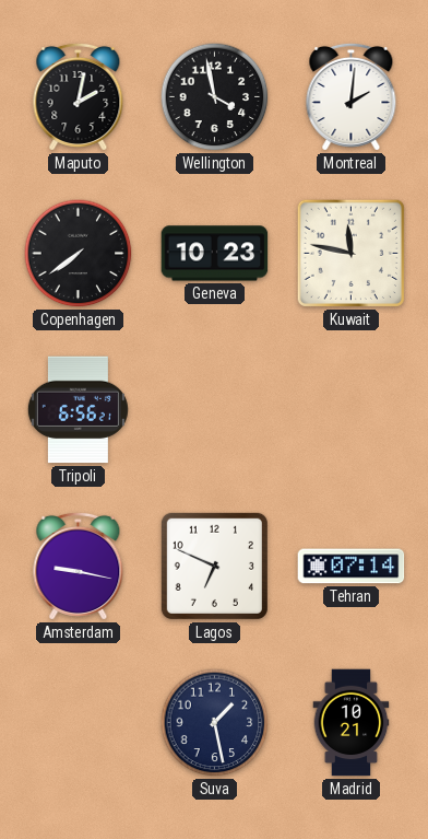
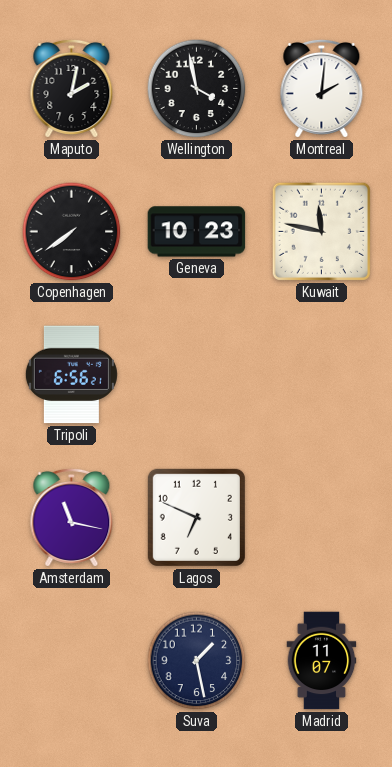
Amsterdam: 9:17 -> 11:17
Tehran: 07:14 -> none
Madrid: 10:21 -> 11:07
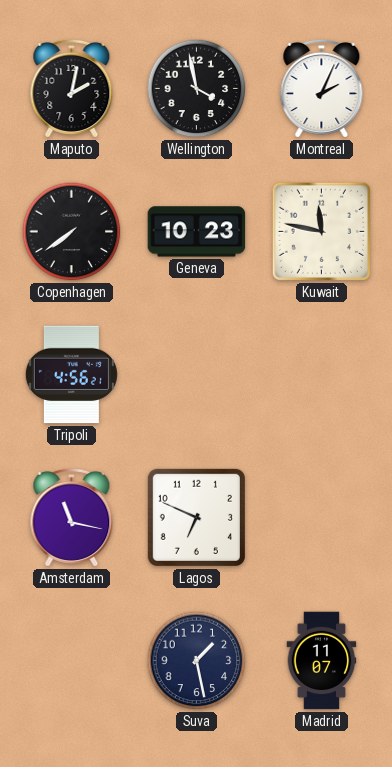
Montreal: 2:01 -> 2:04
Tripoli: 6:56 -> 4:56
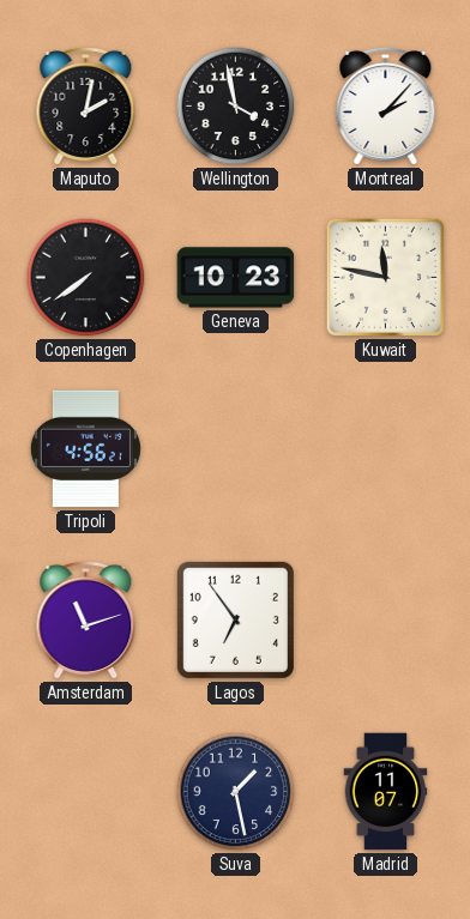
Montreal: 2:04 -> 2:07
Amsterdam: 11:17 -> 11:12
Lagos: 6:49 -> 6:54
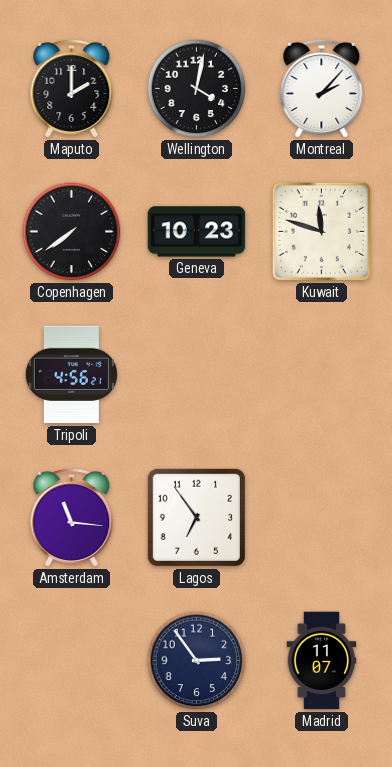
Maputo: 2:02 -> 2:00
Wellington: 3:58 -> 4:02
Kuwait: 11:47 -> 11:48
Amsterdam: 11:12 -> 11:16
Suva: 1:28 -> 2:54
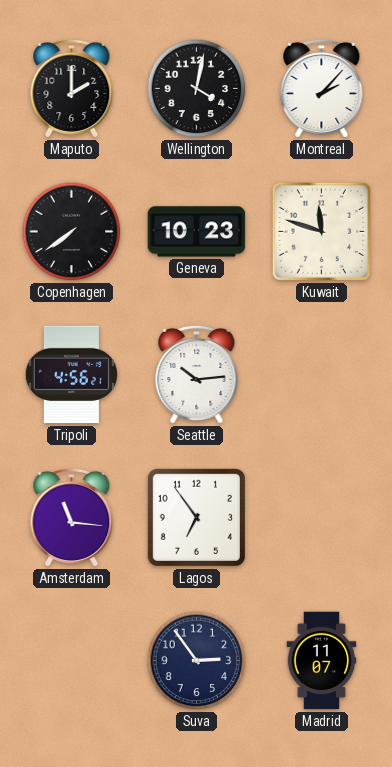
Seattle: none -> 10:14
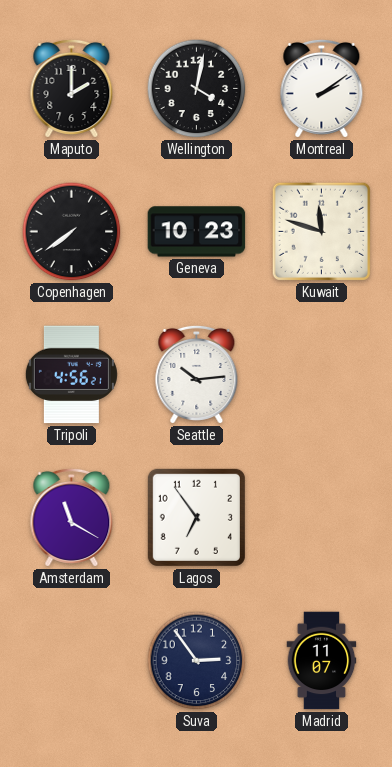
Montreal: 2:07 -> 2:09
Amsterdam: 11:16 -> 11:20
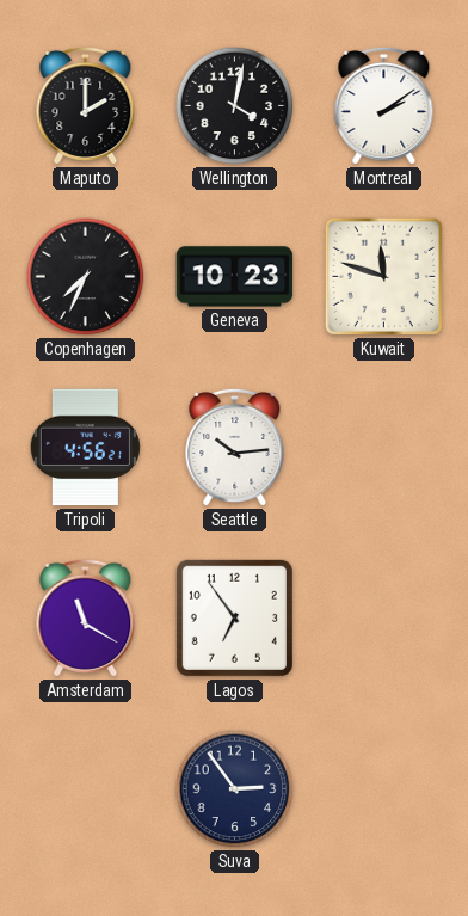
Copenhagen: 7:39 -> 7:34
Madrid: 11:07 -> none
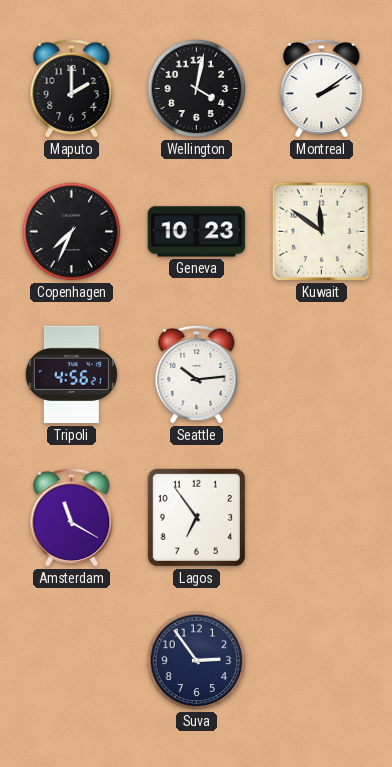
Kuwait: 11:48 -> 11:51
